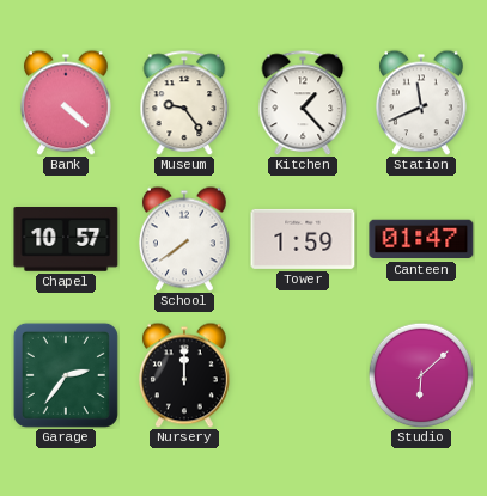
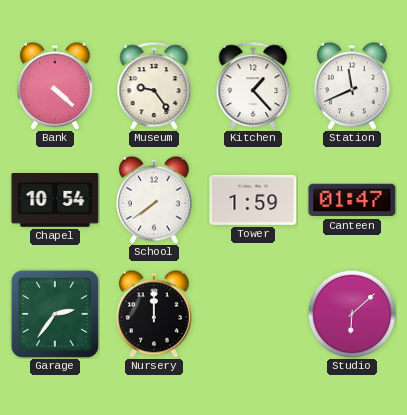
Chapel: 10:57 -> 10:54
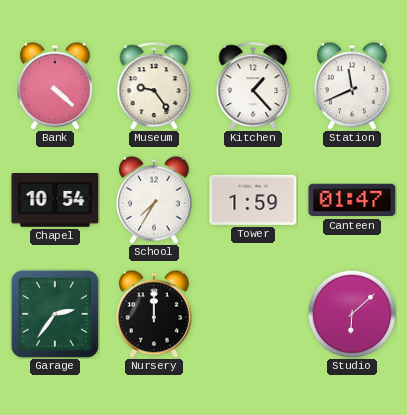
School: 7:39 -> 7:35
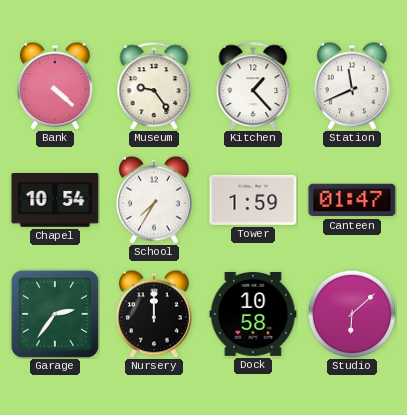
Dock: none -> 10:58
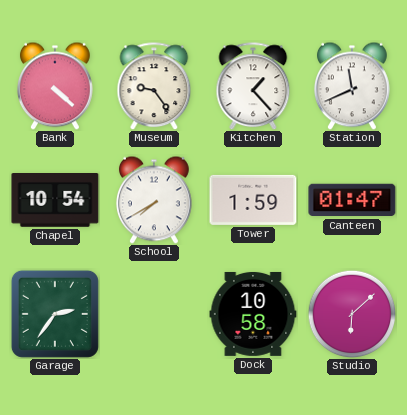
School: 7:35 -> 7:40
Nursery: 12:00 -> none
